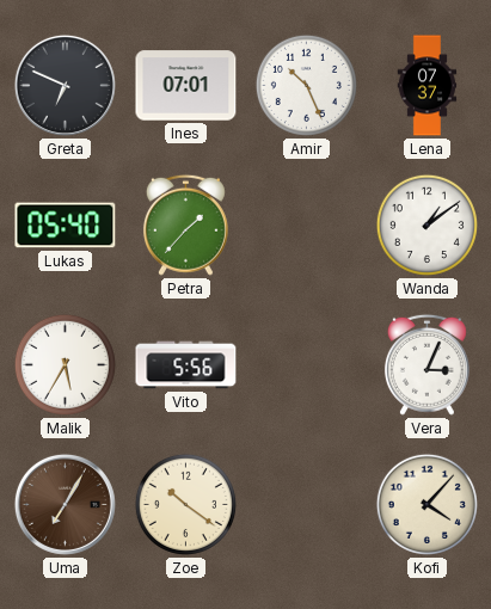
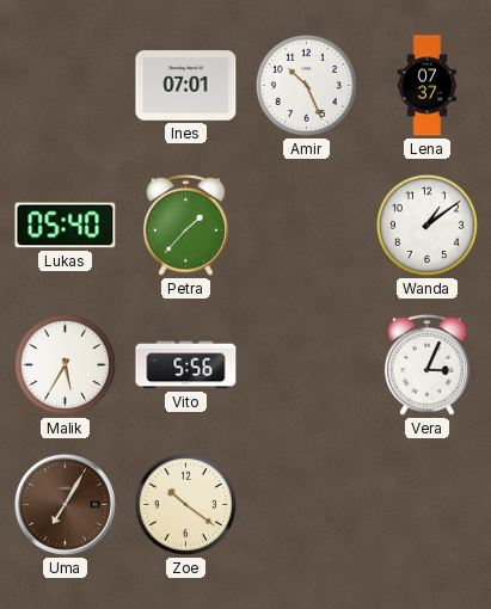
Greta: 6:49 -> none
Kofi: 4:07 -> none
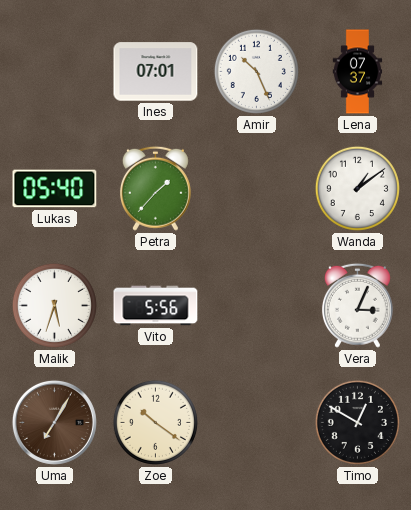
Malik: 5:35 -> 5:33
Timo: none -> 12:50
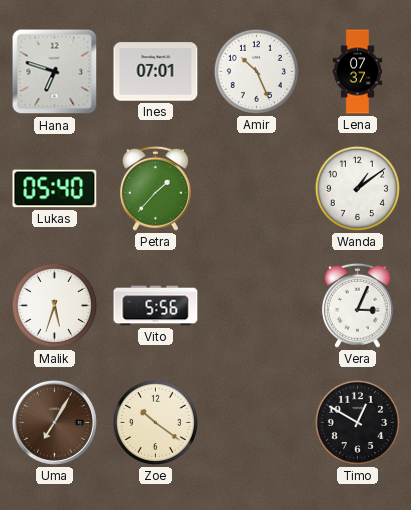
Hana: none -> 6:48
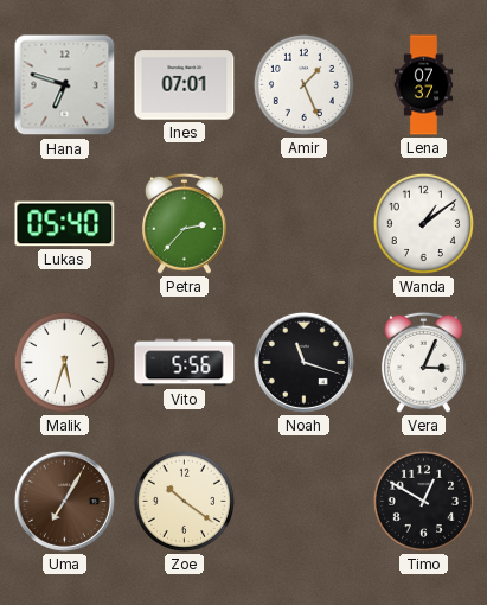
Amir: 10:26 -> 1:26
Petra: 1:37 -> 2:37
Noah: none -> 11:18
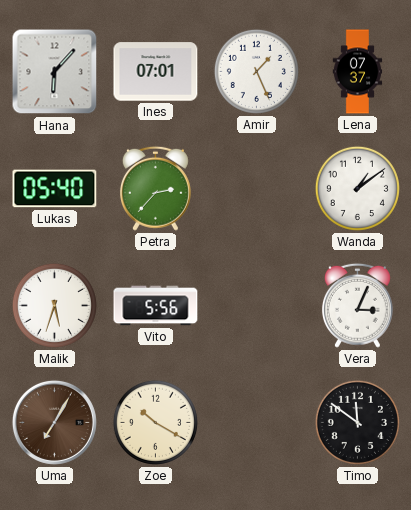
Hana: 6:48 -> 6:07
Noah: 11:18 -> none
Zoe: 10:21 -> 10:20
Timo: 12:50 -> 11:51
